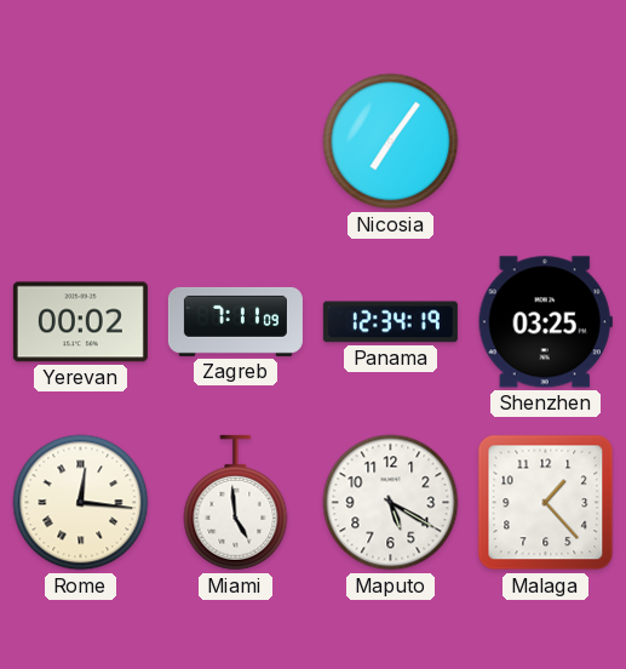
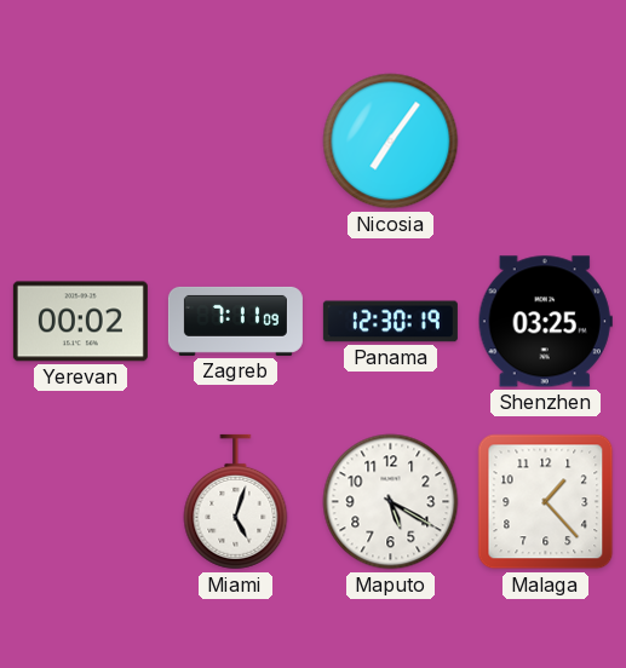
Panama: 12:34 -> 12:30
Rome: 12:16 -> none
Miami: 4:59 -> 5:03
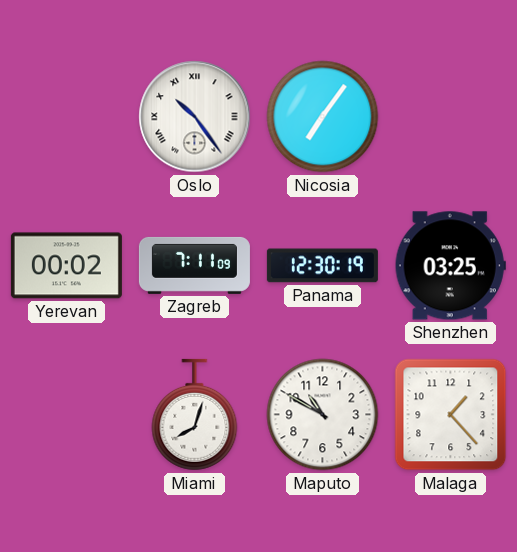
Oslo: none -> 10:24
Miami: 5:03 -> 8:03
Maputo: 5:20 -> 10:50
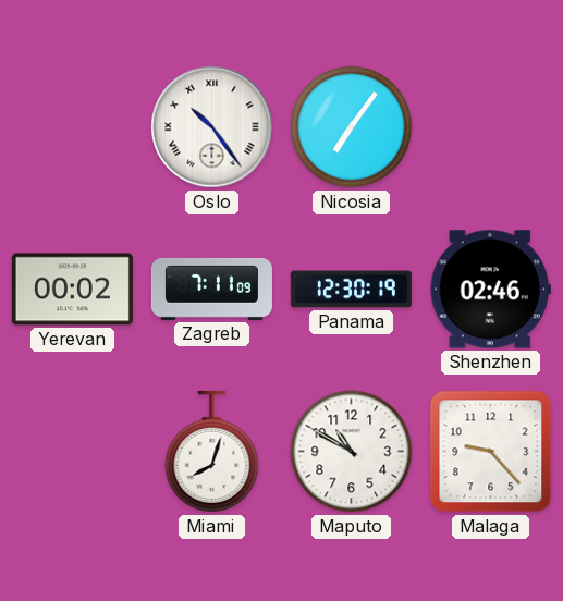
Shenzhen: 03:25 -> 02:46
Malaga: 1:23 -> 9:23
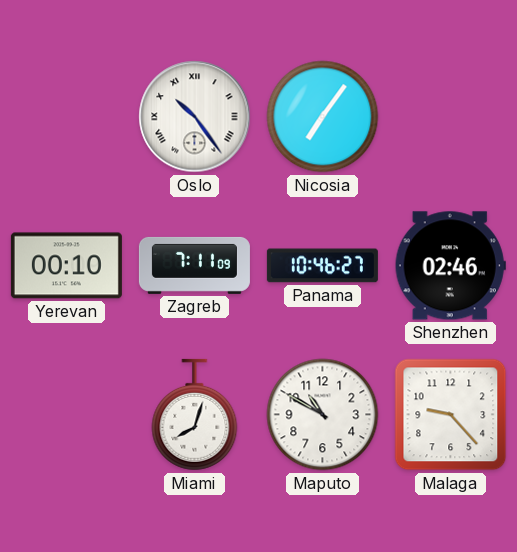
Yerevan: 00:02 -> 00:10
Panama: 12:30 -> 10:46
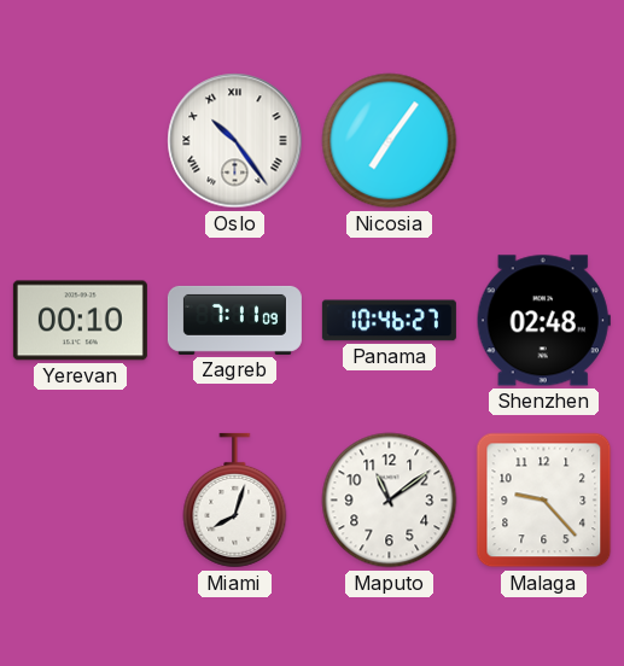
Shenzhen: 02:46 -> 02:48
Maputo: 10:50 -> 11:09
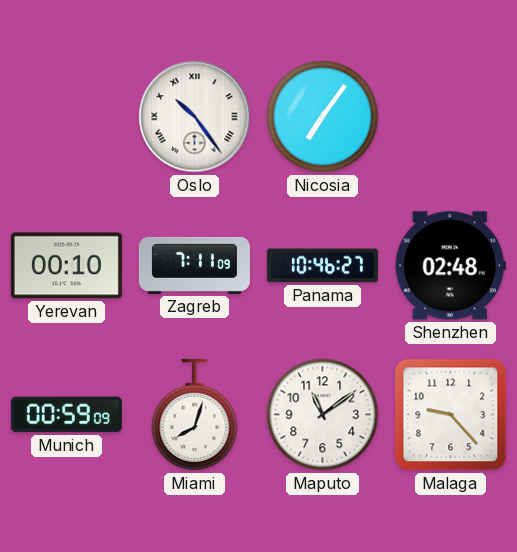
Munich: none -> 00:59
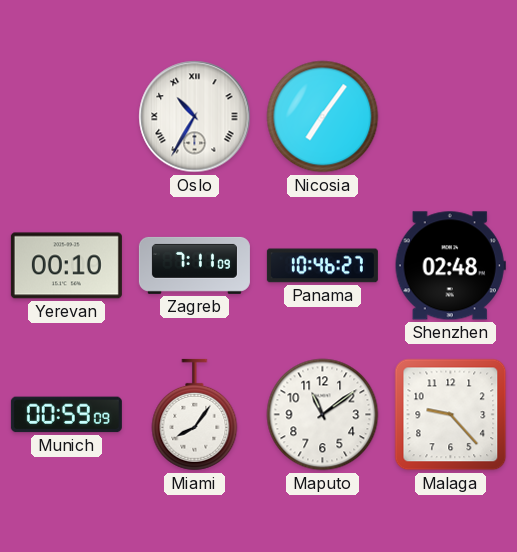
Oslo: 10:24 -> 10:35
Miami: 8:03 -> 8:06
